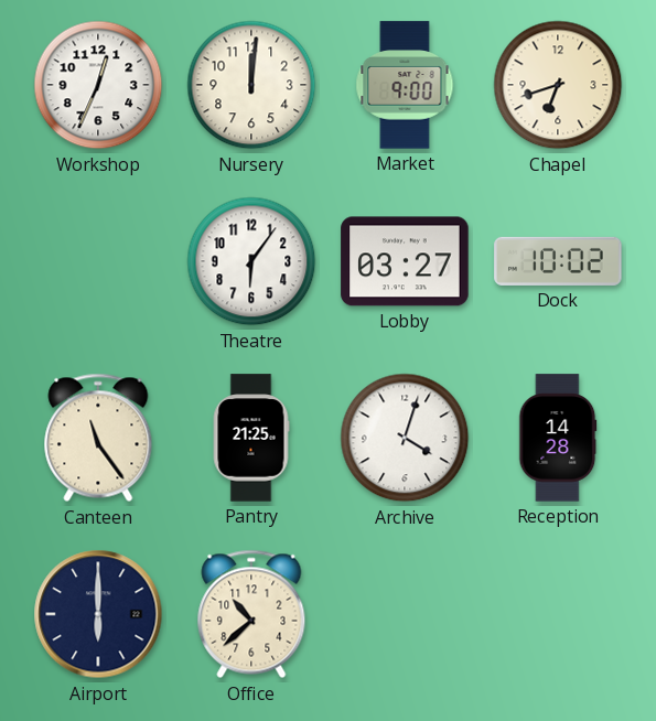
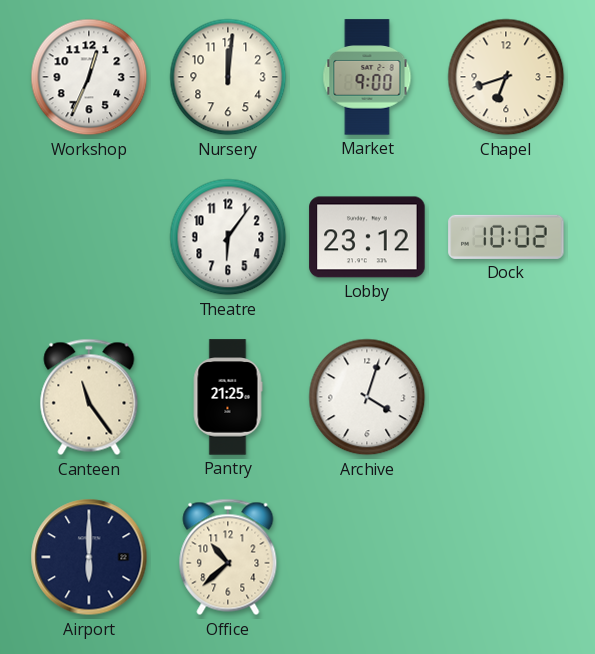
Lobby: 03:27 -> 23:12
Reception: 14:28 -> none
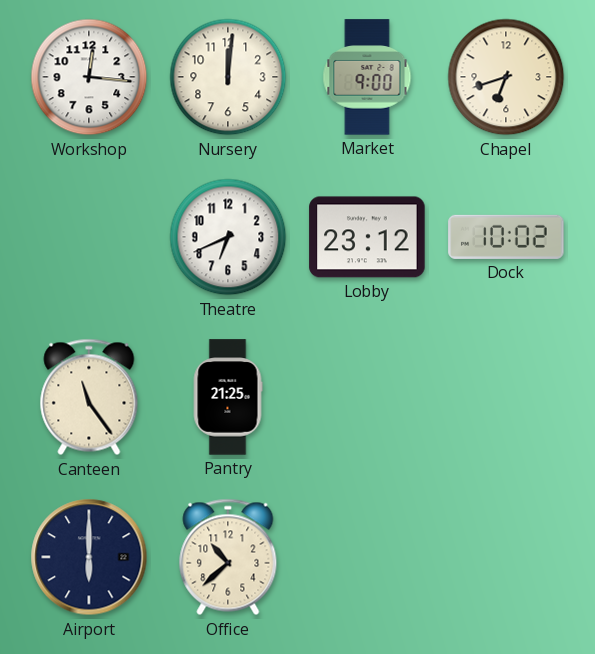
Workshop: 12:34 -> 12:16
Theatre: 6:06 -> 6:41
Archive: 4:03 -> none
